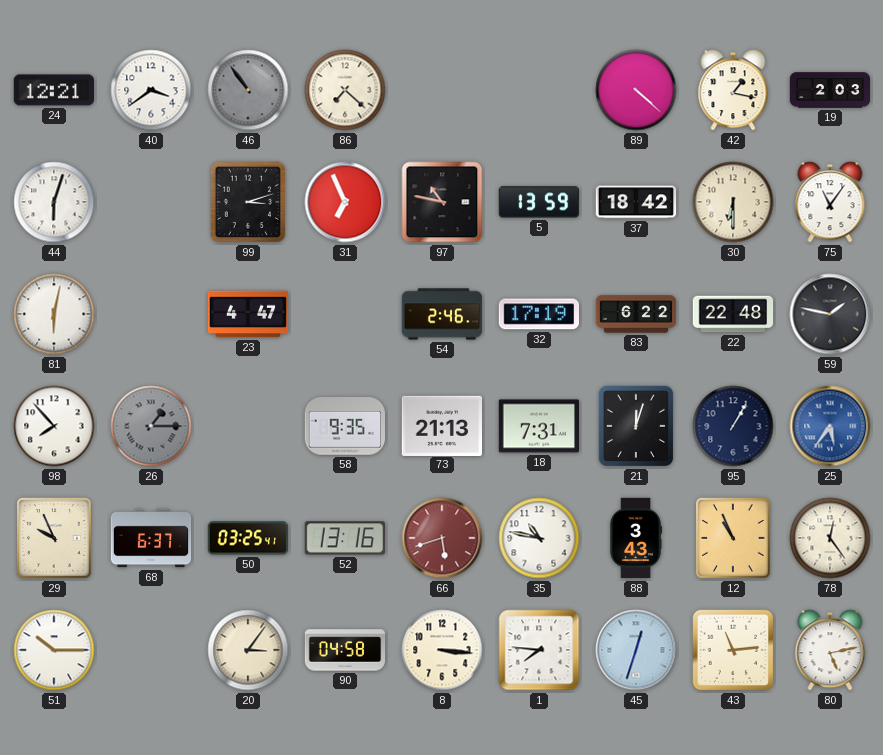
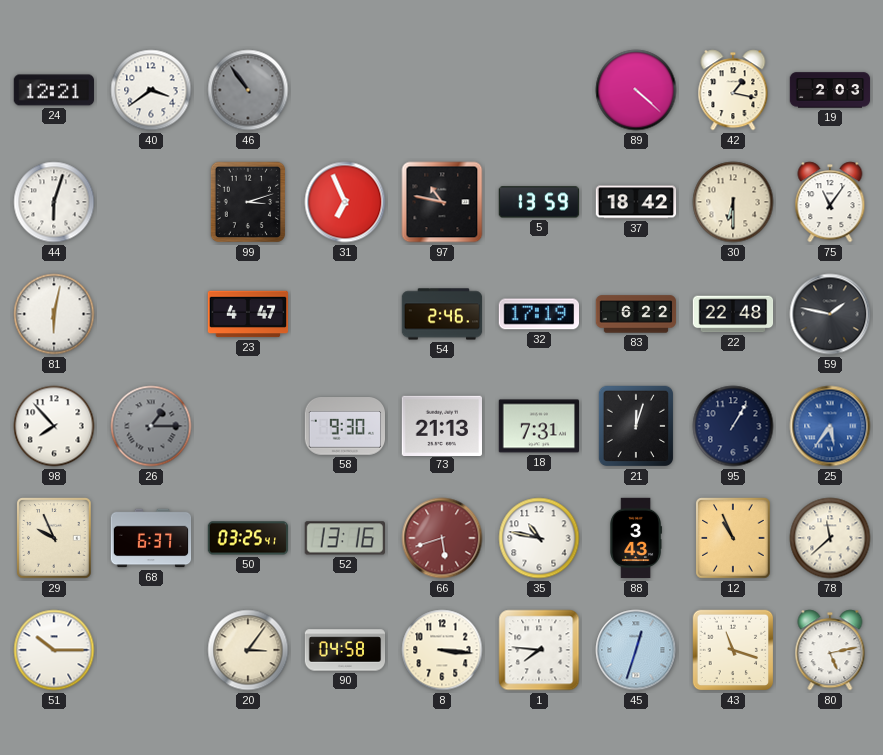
86: 7:22 -> none
58: 9:35 -> 9:30
78: 12:24 -> 11:38
43: 11:14 -> 11:18
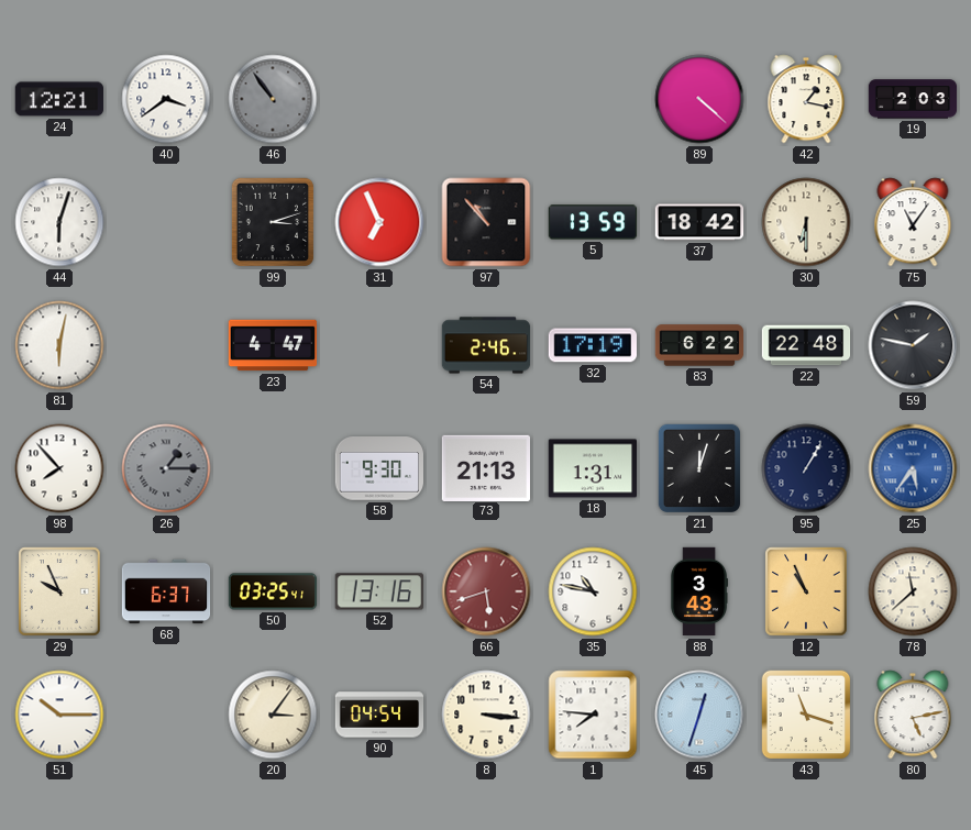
97: 10:47 -> 10:53
18: 7:31 -> 1:31
90: 04:58 -> 04:54
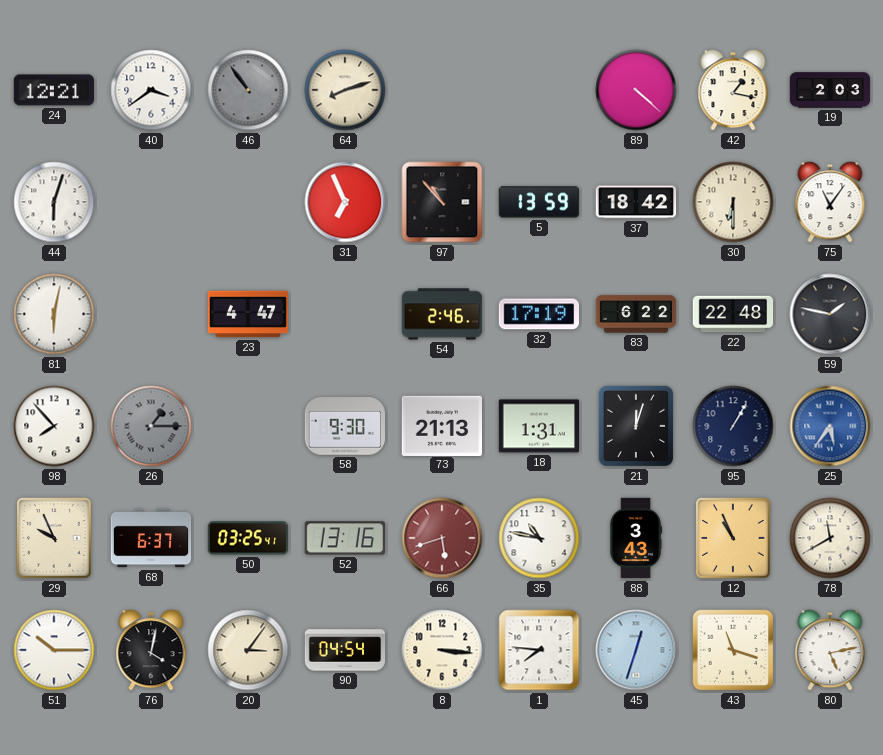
64: none -> 8:12
99: 3:12 -> none
78: 11:38 -> 11:40
76: none -> 4:02
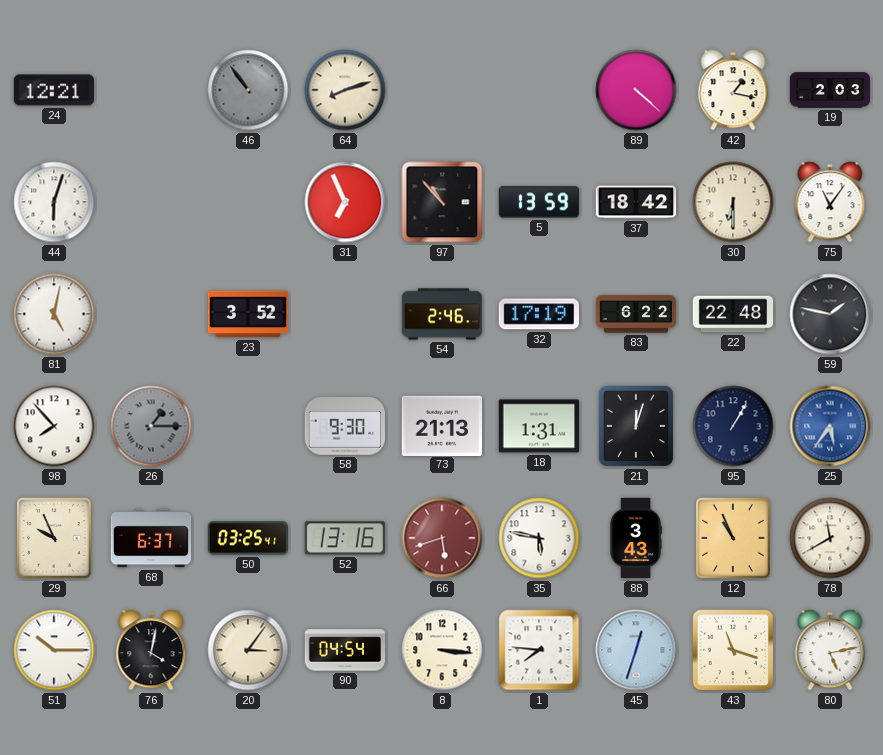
40: 3:39 -> none
81: 6:02 -> 5:02
23: 4:47 -> 3:52
35: 10:47 -> 5:47
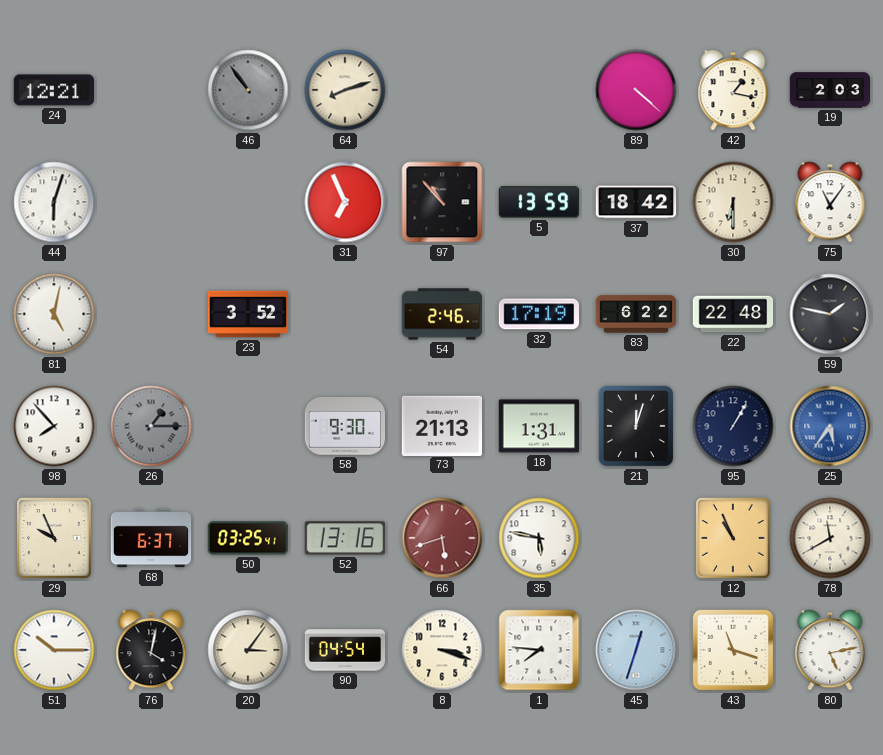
88: 3:43 -> none
8: 3:16 -> 3:18
